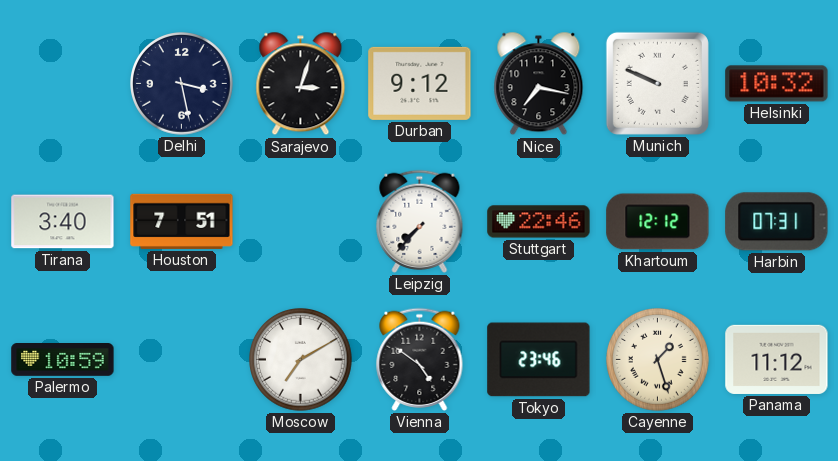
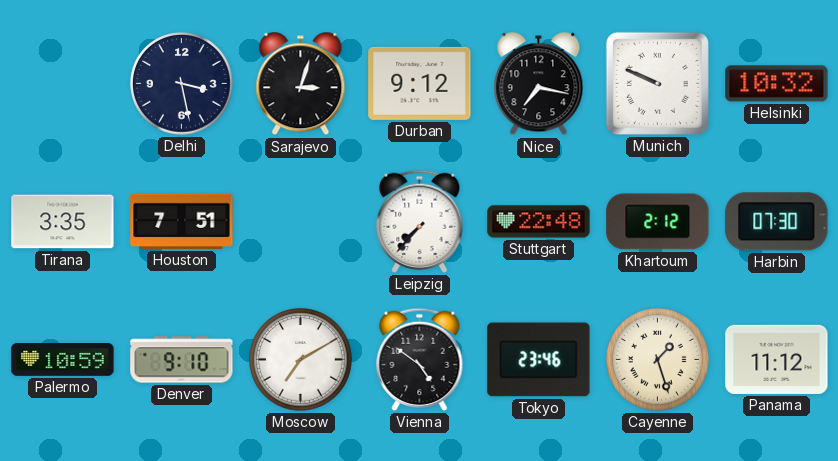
Tirana: 3:40 -> 3:35
Stuttgart: 22:46 -> 22:48
Khartoum: 12:12 -> 2:12
Harbin: 07:31 -> 07:30
Denver: none -> 9:10
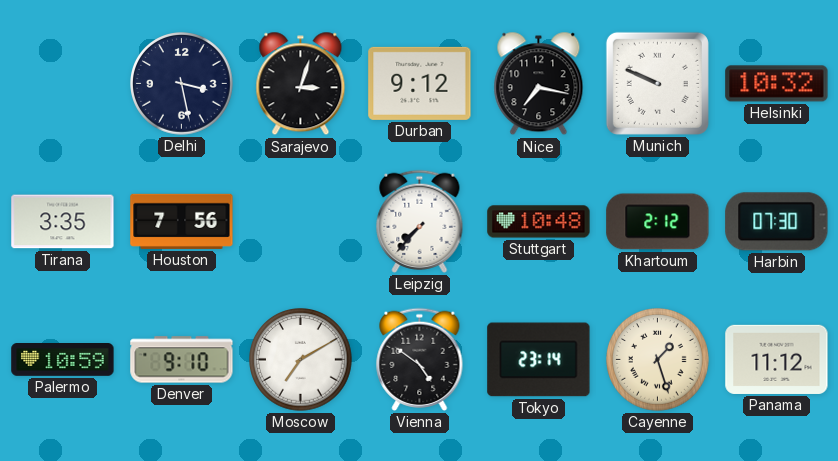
Houston: 7:51 -> 7:56
Stuttgart: 22:48 -> 10:48
Tokyo: 23:46 -> 23:14
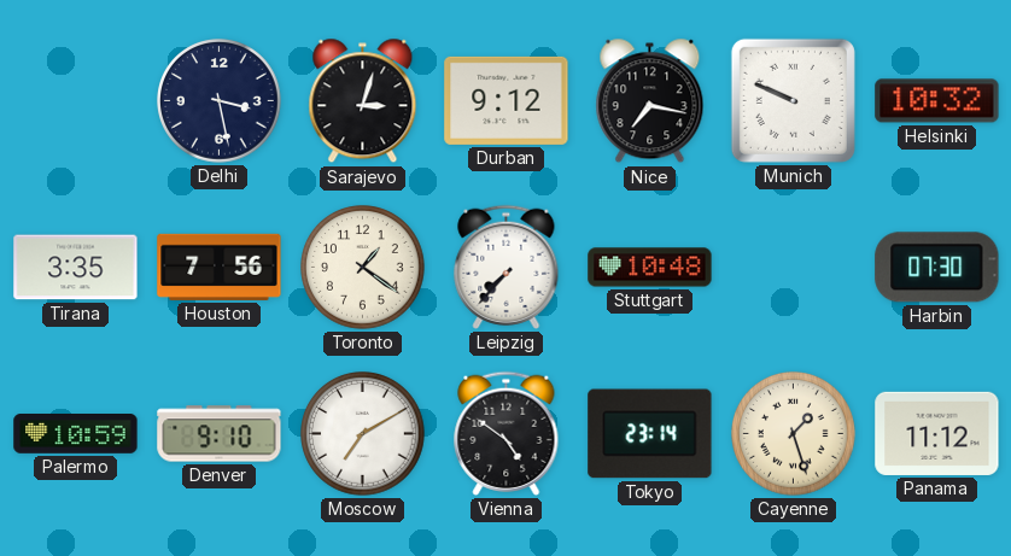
Toronto: none -> 1:21
Khartoum: 2:12 -> none
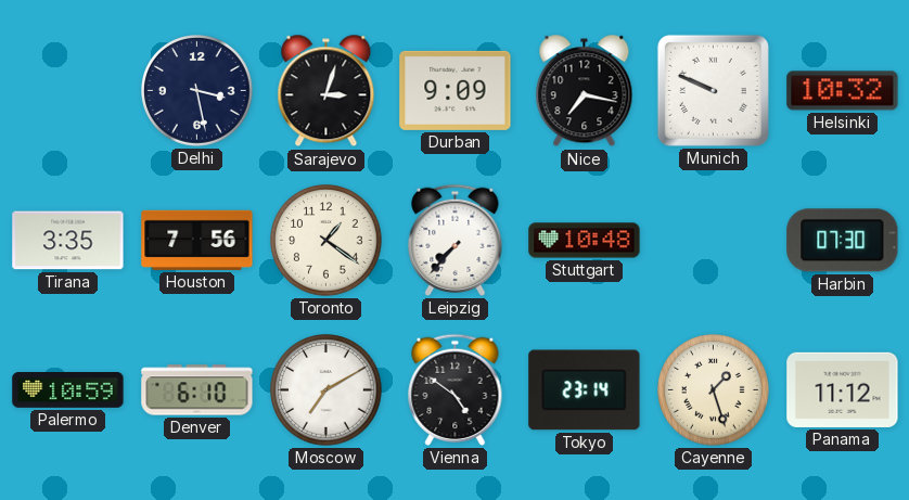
Durban: 9:12 -> 9:09
Denver: 9:10 -> 6:10
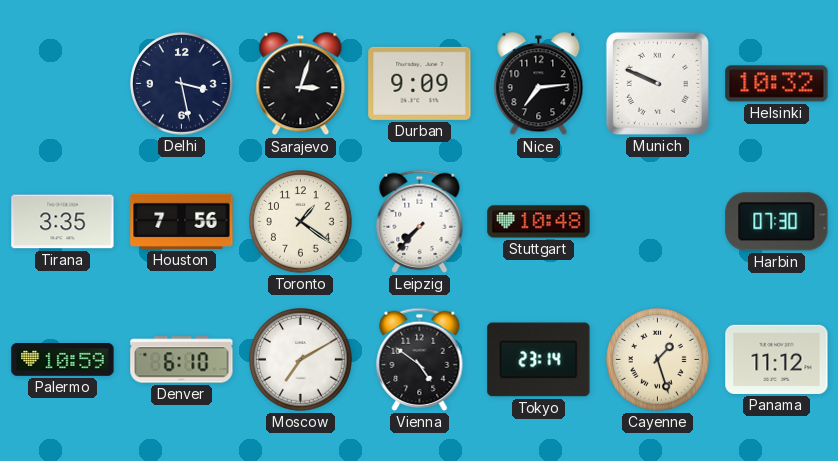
Nice: 7:17 -> 7:14
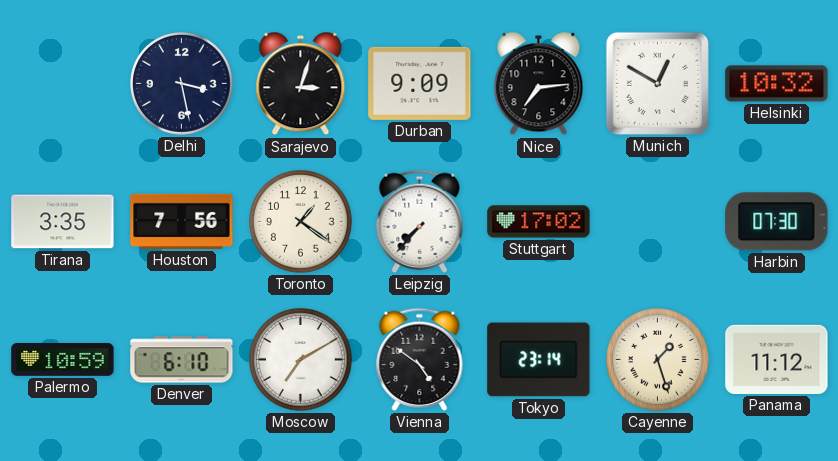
Munich: 9:49 -> 12:50
Stuttgart: 10:48 -> 17:02
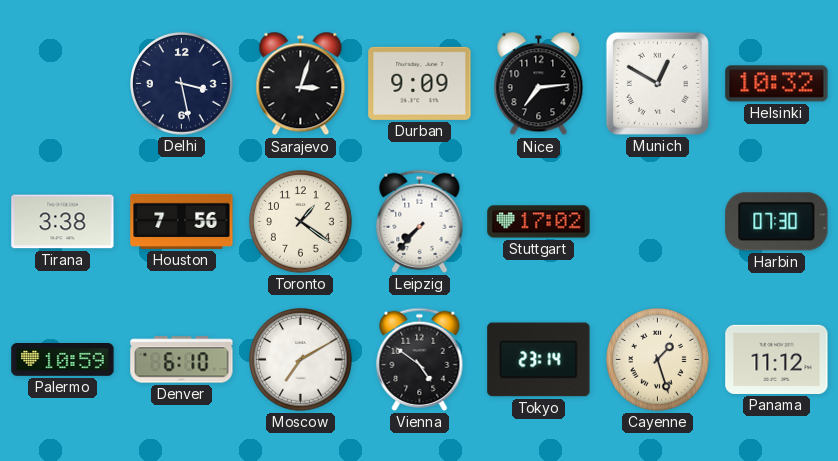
Tirana: 3:35 -> 3:38
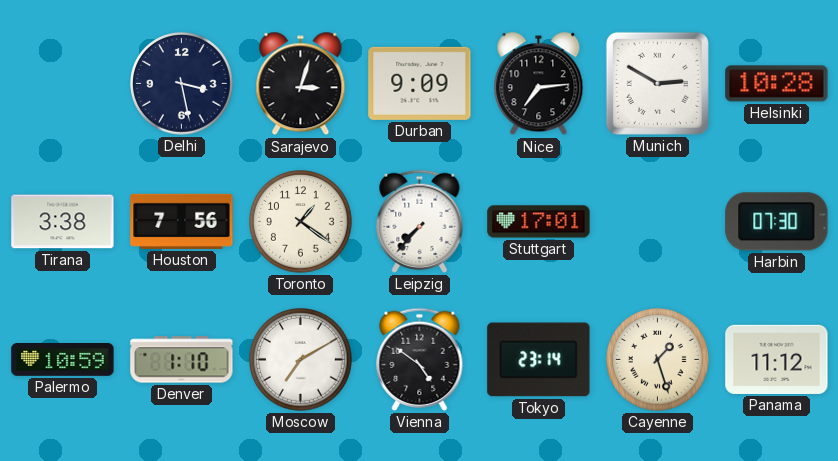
Munich: 12:50 -> 2:50
Helsinki: 10:32 -> 10:28
Stuttgart: 17:02 -> 17:01
Denver: 6:10 -> 1:10
